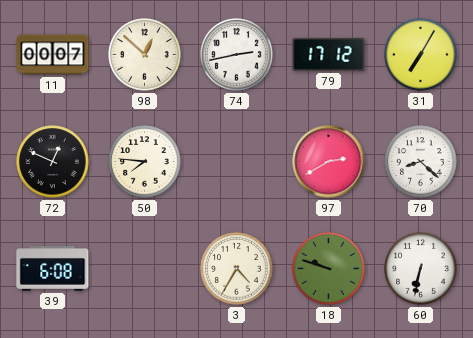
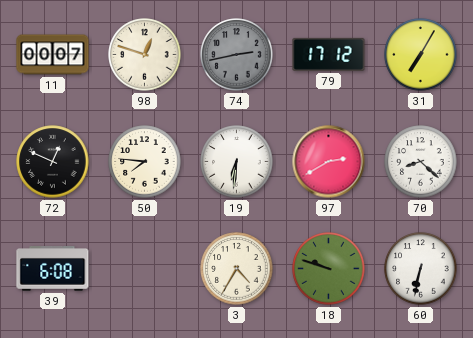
98: 12:52 -> 12:48
74 dial: white -> grey
19: none -> 6:31
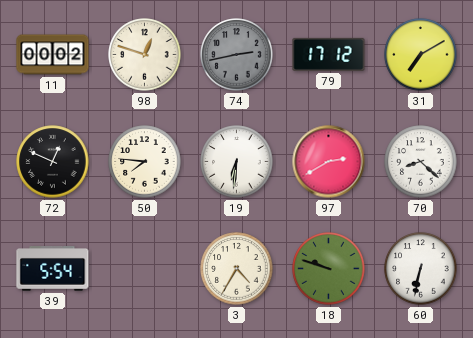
11: 00:07 -> 00:02
31: 7:05 -> 7:10
39: 6:08 -> 5:54
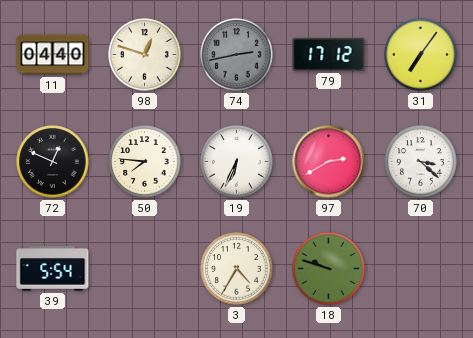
11: 00:02 -> 04:40
31: 7:10 -> 7:06
19: 6:31 -> 6:34
70: 8:22 -> 3:22
60: 6:32 -> none
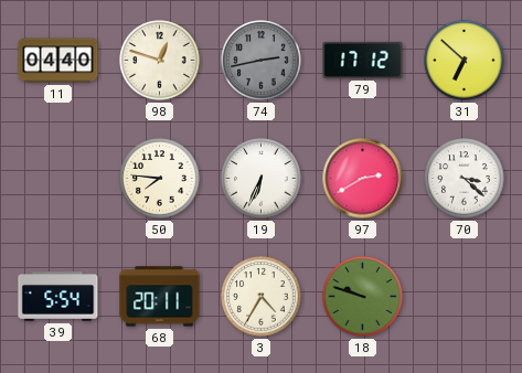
31: 7:06 -> 6:52
72: 12:49 -> none
68: none -> 20:11
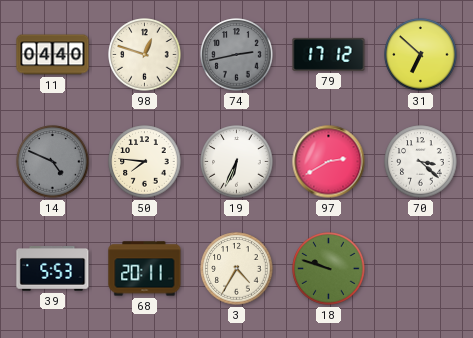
14: none -> 4:49
39: 5:54 -> 5:53
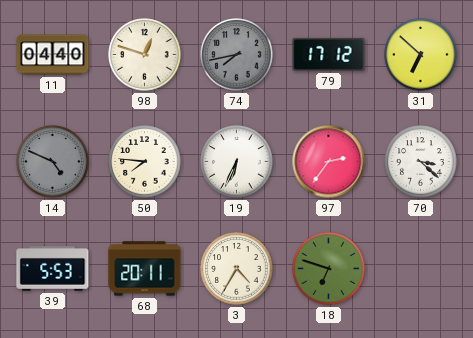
74: 2:43 -> 7:43
97: 2:40 -> 2:36
18: 9:48 -> 6:48
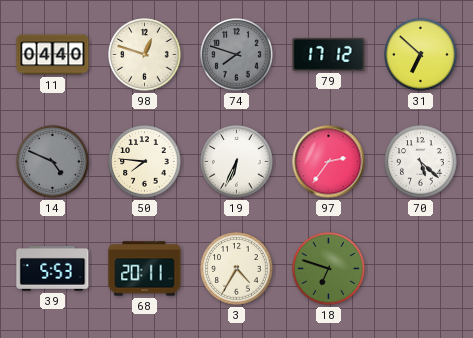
74: 7:43 -> 7:48
70: 3:22 -> 5:22
